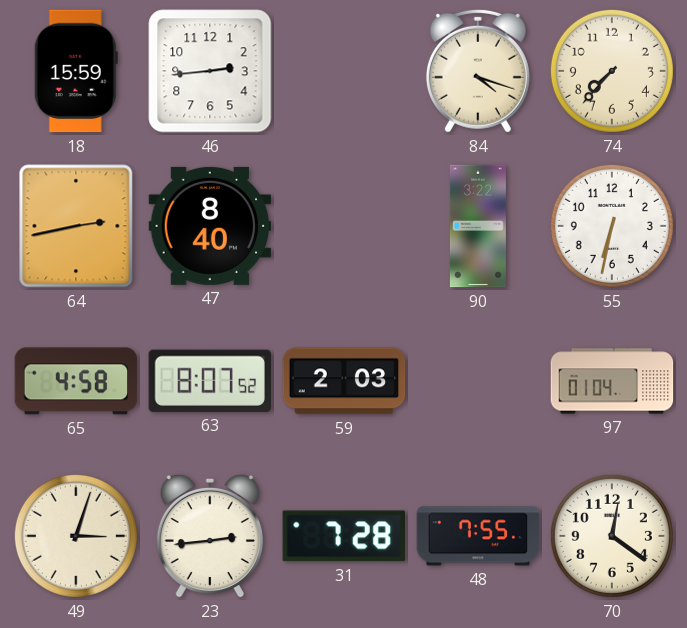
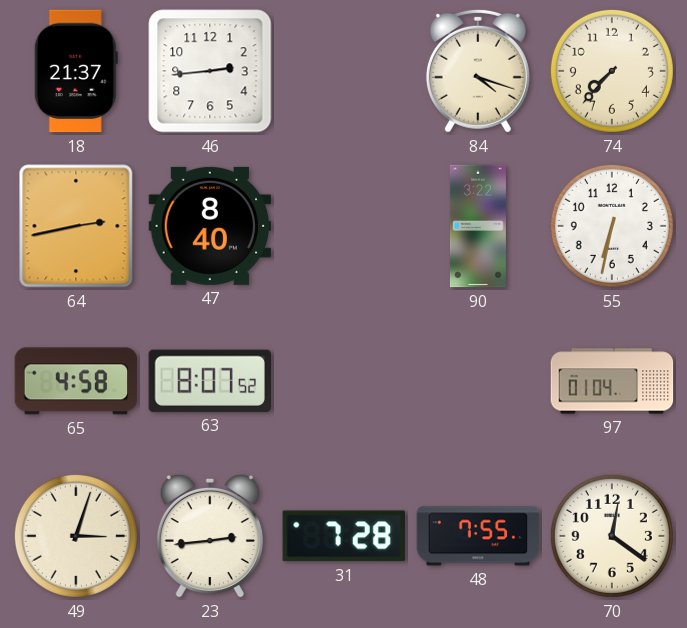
18: 15:59 -> 21:37
59: 2:03 -> none
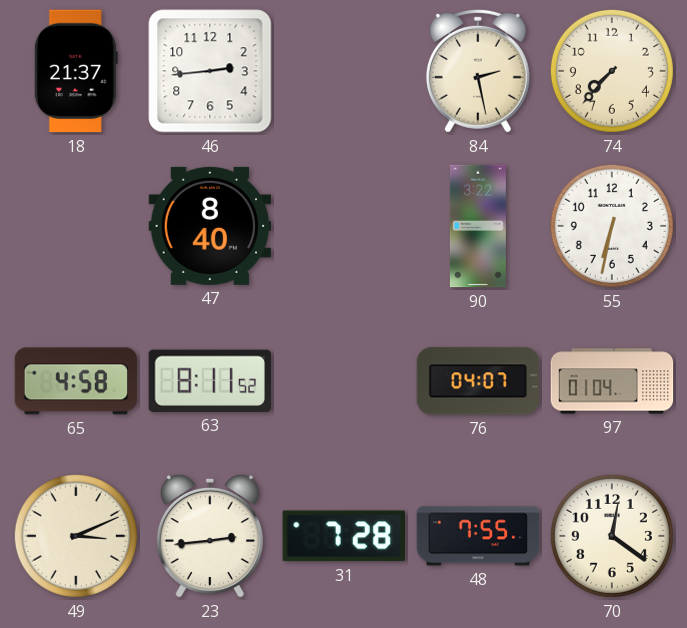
84: 4:18 -> 2:28
64: 2:43 -> none
63: 8:07 -> 8:11
76: none -> 04:07
49: 3:03 -> 3:11
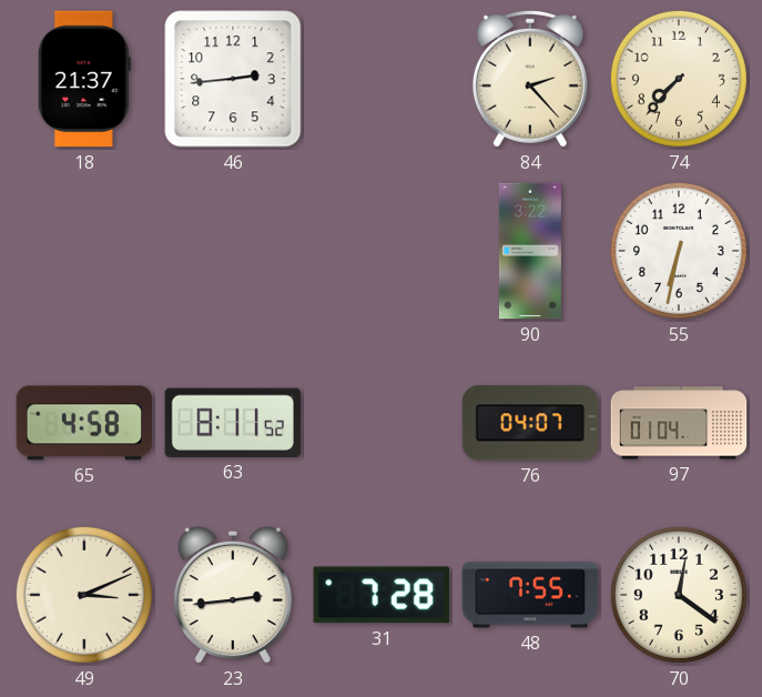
84: 2:28 -> 2:23
47: 8:40 -> none
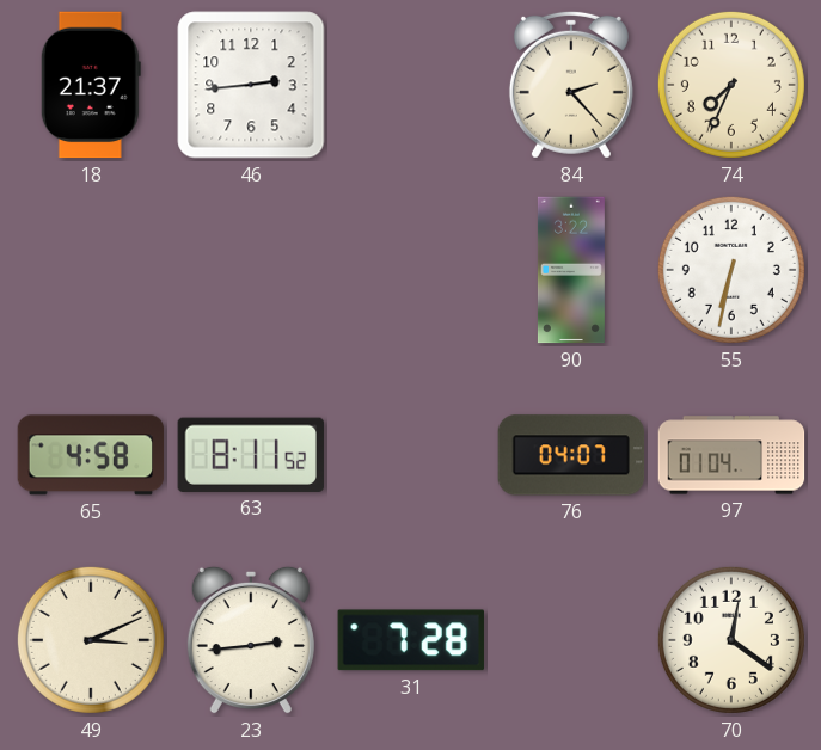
74: 7:37 -> 7:34
48: 7:55 -> none
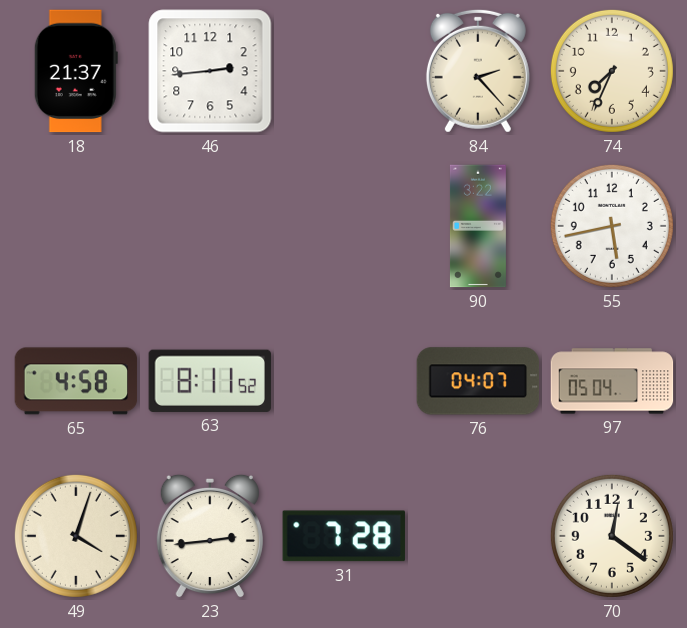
55: 6:32 -> 5:43
97: 01:04 -> 05:04
49: 3:11 -> 4:03
